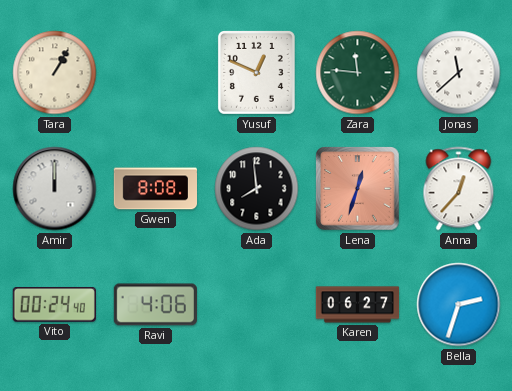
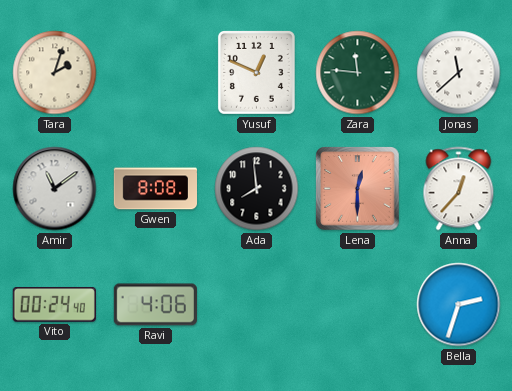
Tara: 1:05 -> 2:03
Amir: 12:00 -> 11:09
Lena: 12:33 -> 12:30
Karen: 06:27 -> none
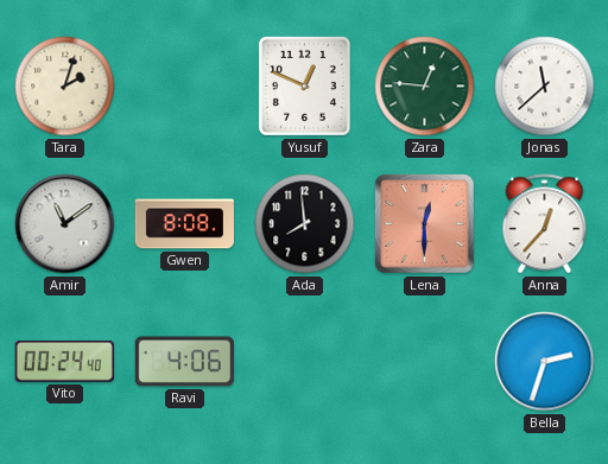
Zara: 11:46 -> 12:46
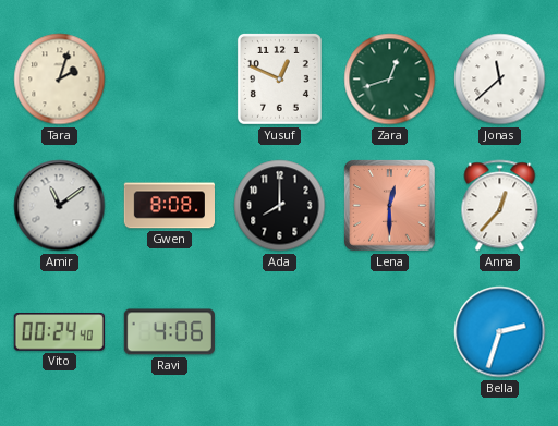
Zara: 12:46 -> 12:42
Ada: 7:59 -> 8:00
